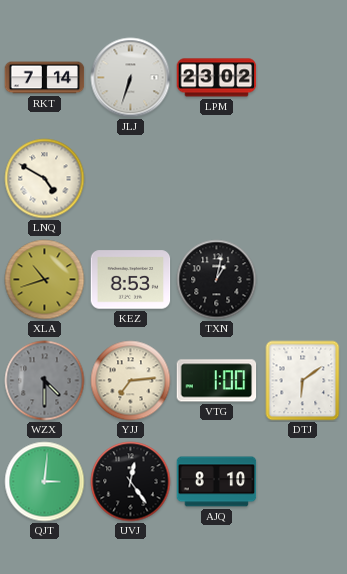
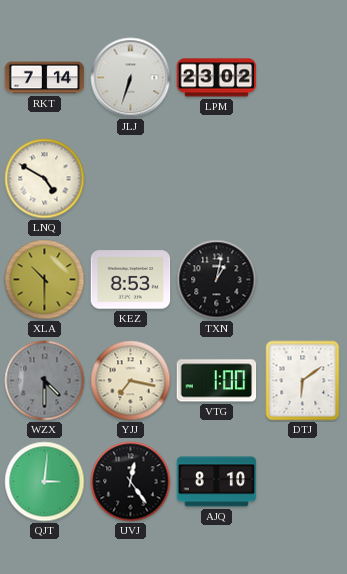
XLA: 10:42 -> 10:30
YJJ: 7:14 -> 7:17
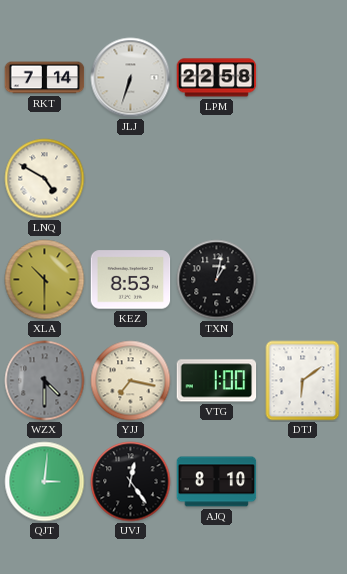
LPM: 23:02 -> 22:58
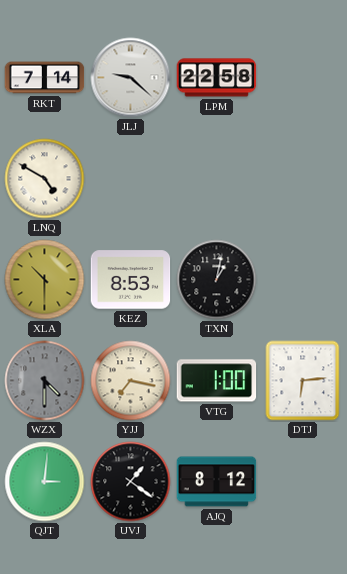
JLJ: 6:33 -> 9:22
DTJ: 6:09 -> 6:14
UVJ: 12:24 -> 1:21
AJQ: 8:10 -> 8:12
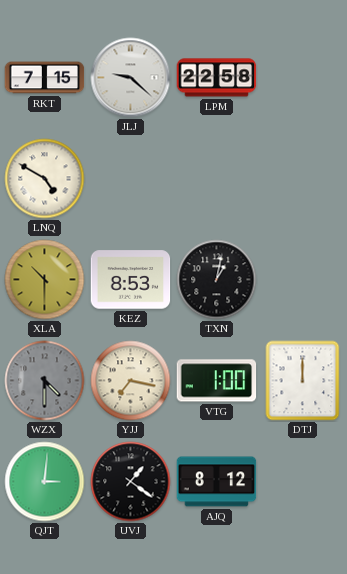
RKT: 7:14 -> 7:15
DTJ: 6:14 -> 12:00
